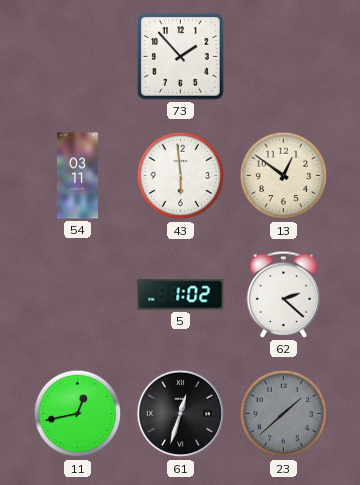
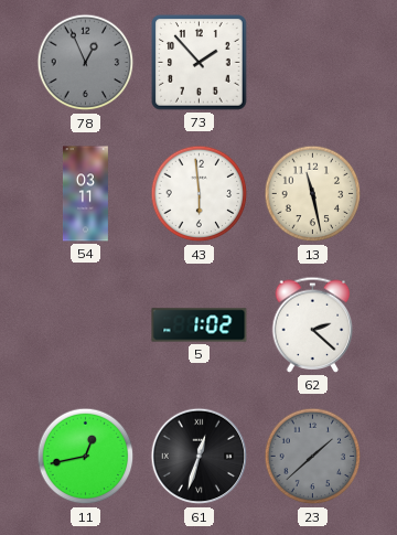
78: none -> 12:56
13: 12:51 -> 11:28
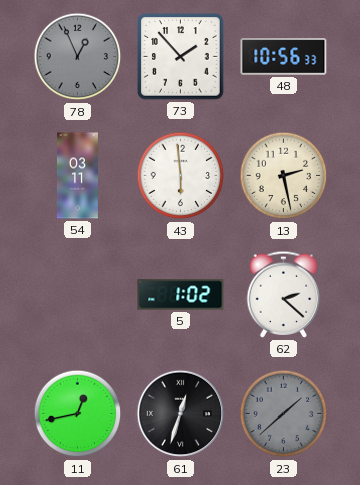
48: none -> 10:56
13: 11:28 -> 2:28
